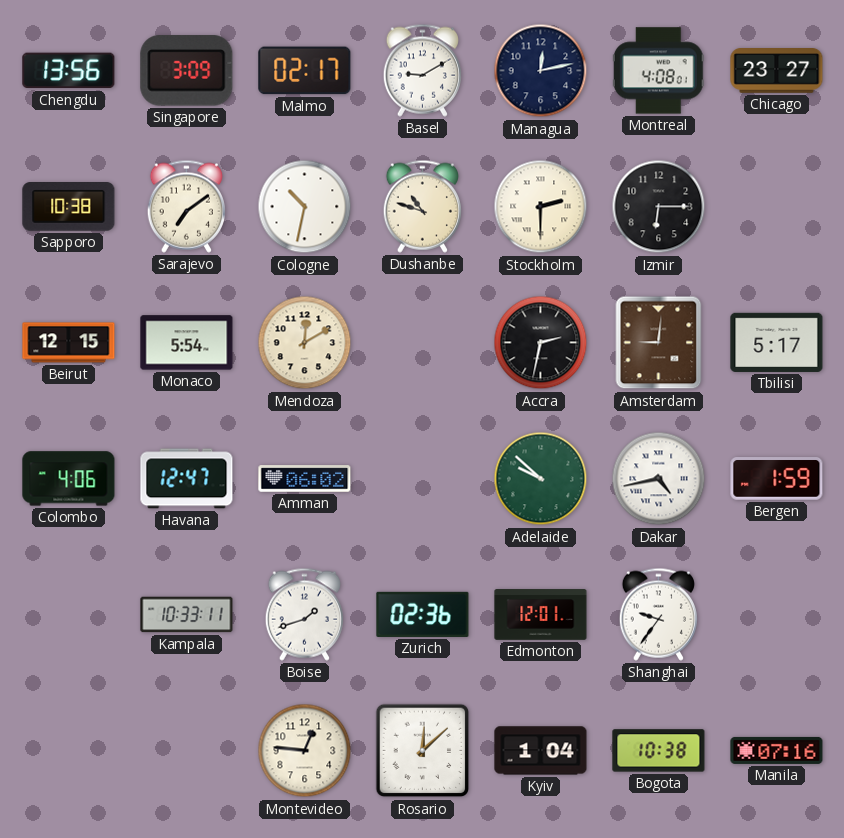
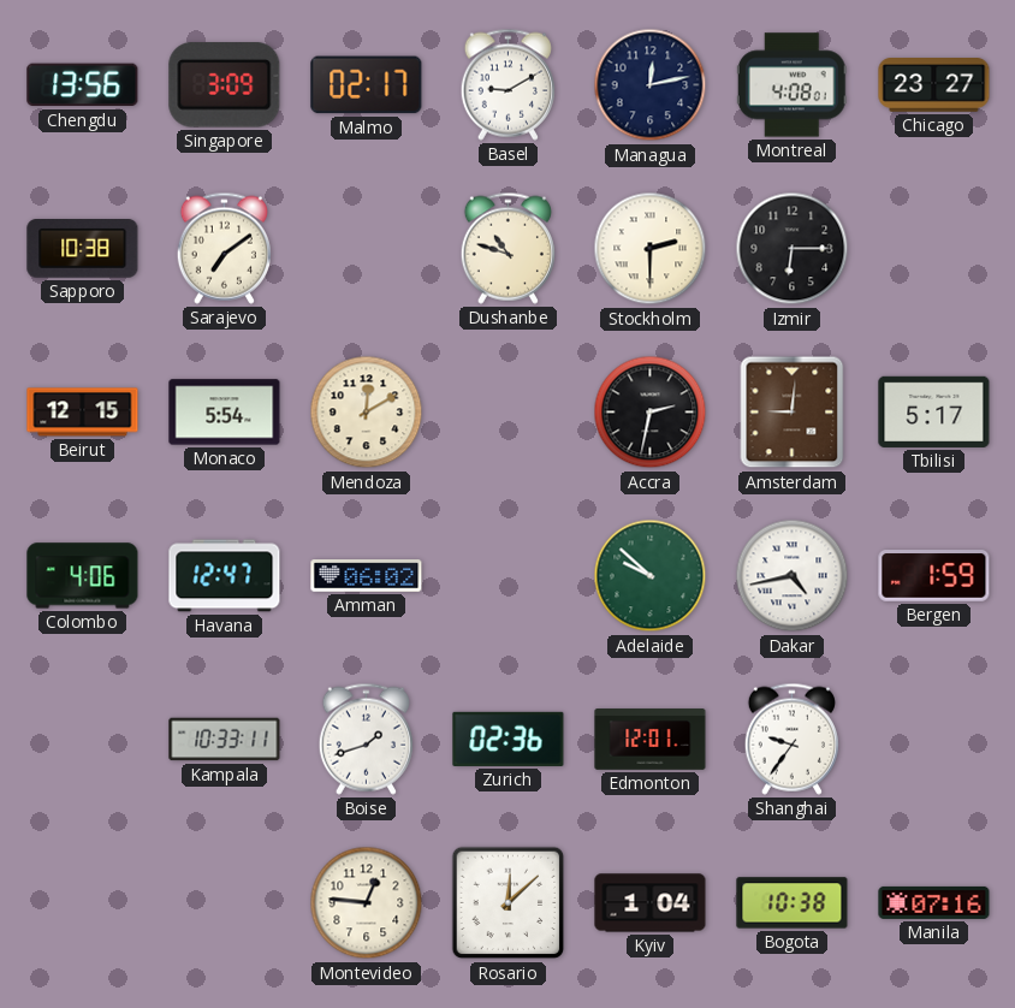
Cologne: 10:32 -> none
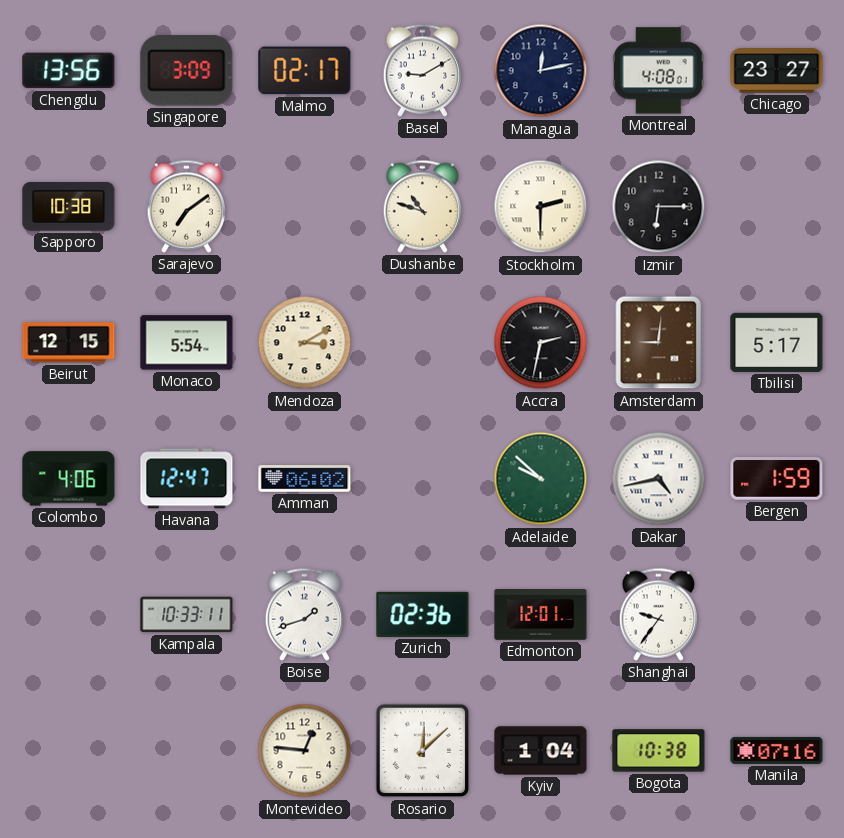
Mendoza: 12:10 -> 3:10
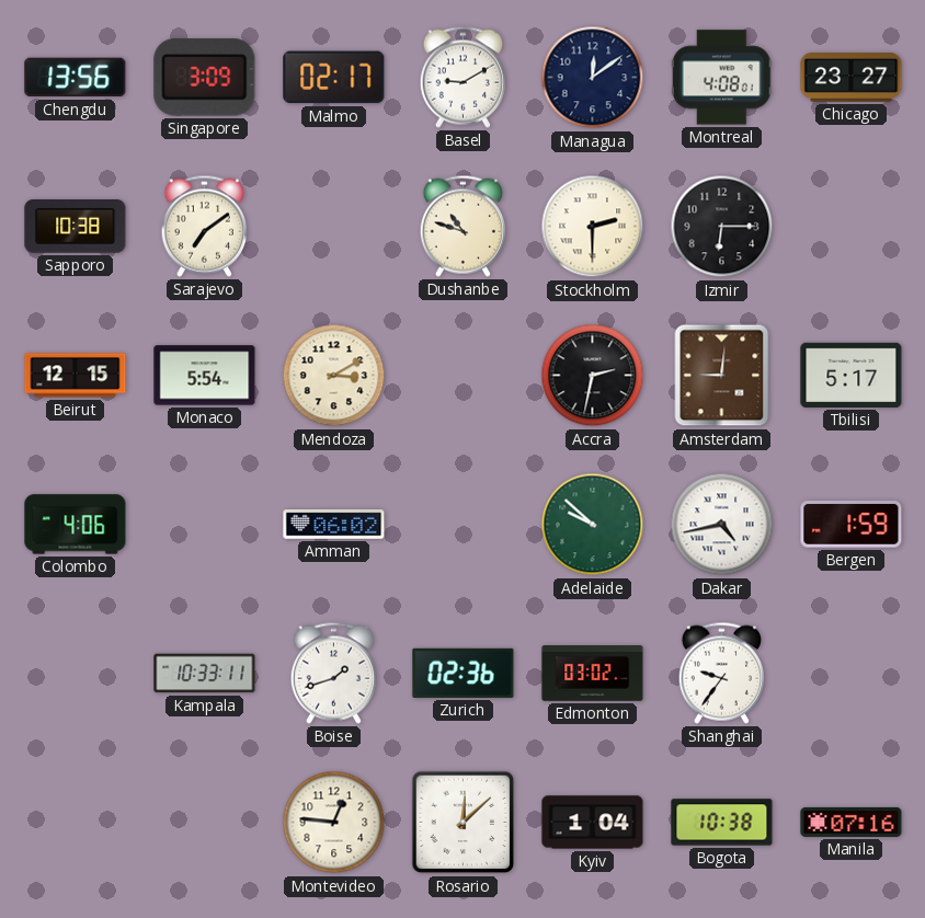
Managua: 12:13 -> 12:09
Havana: 12:47 -> none
Edmonton: 12:01 -> 03:02
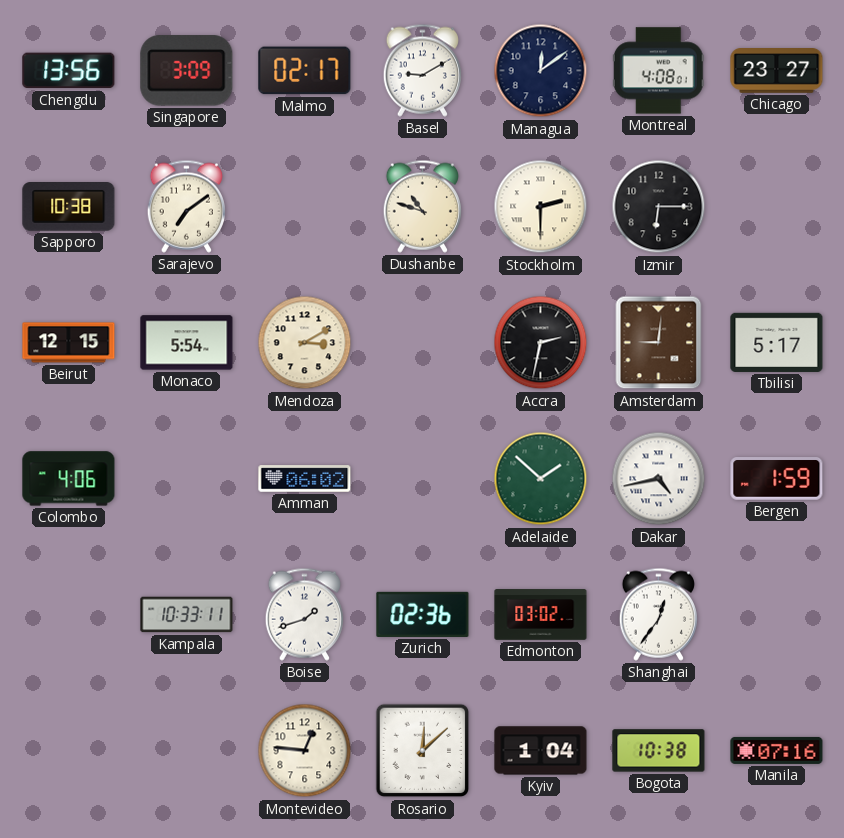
Adelaide: 9:52 -> 1:52
Shanghai: 9:36 -> 12:36
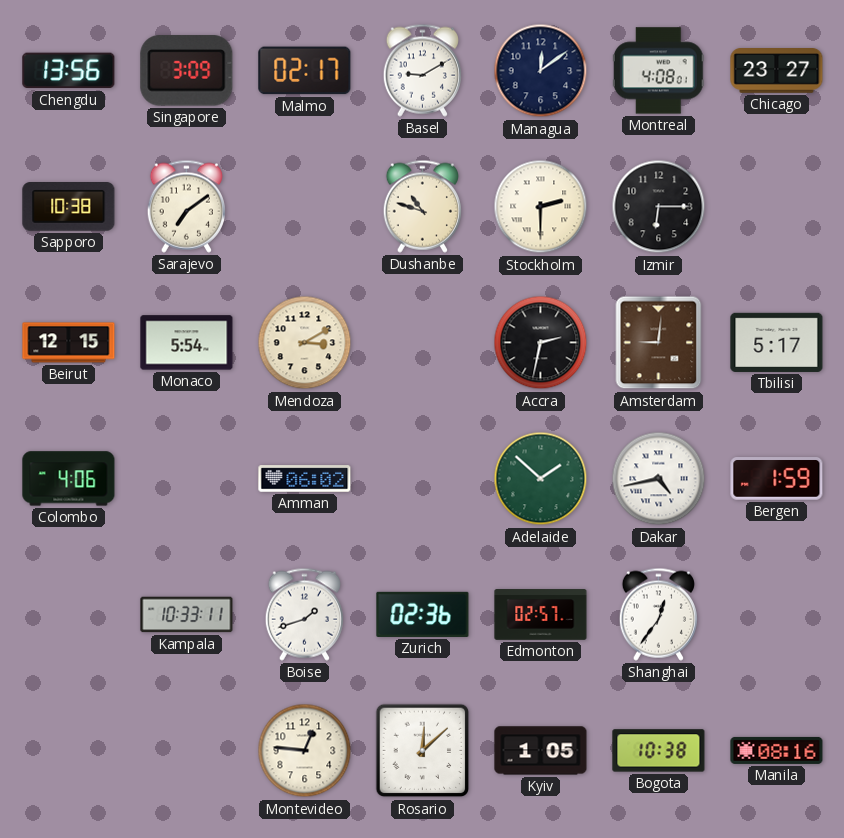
Edmonton: 03:02 -> 02:57
Kyiv: 1:04 -> 1:05
Manila: 07:16 -> 08:16
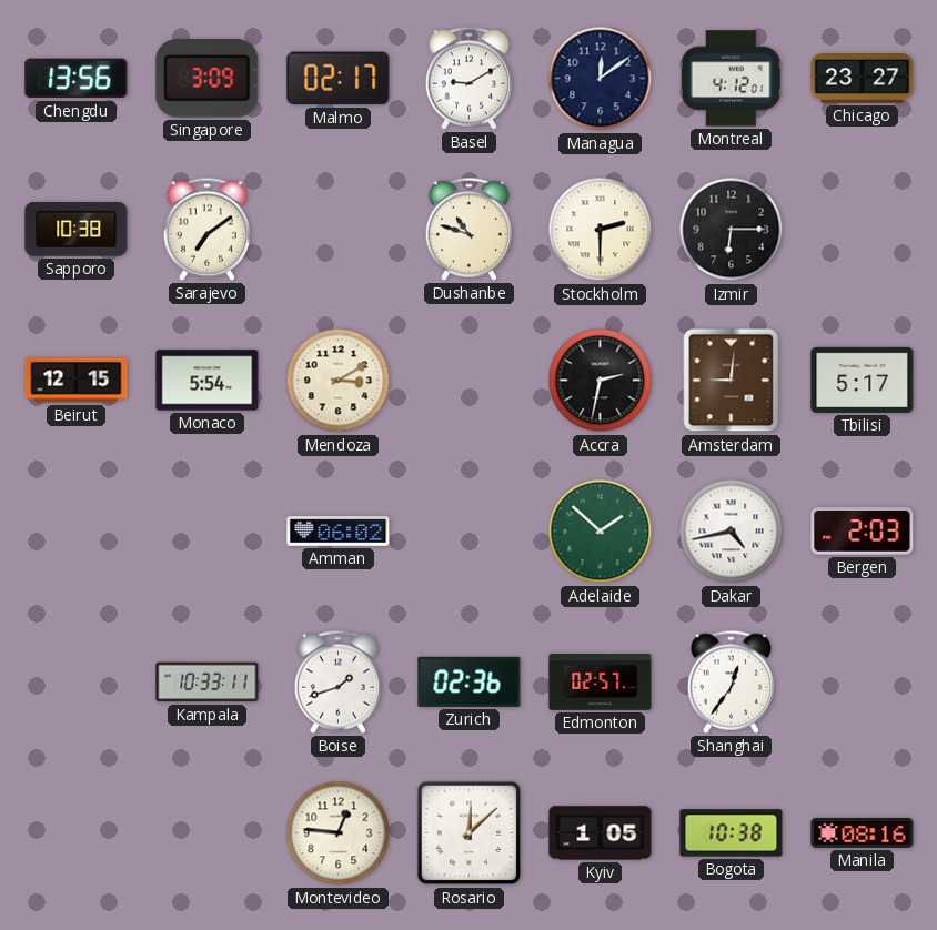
Montreal: 4:08 -> 4:12
Colombo: 4:06 -> none
Bergen: 1:59 -> 2:03
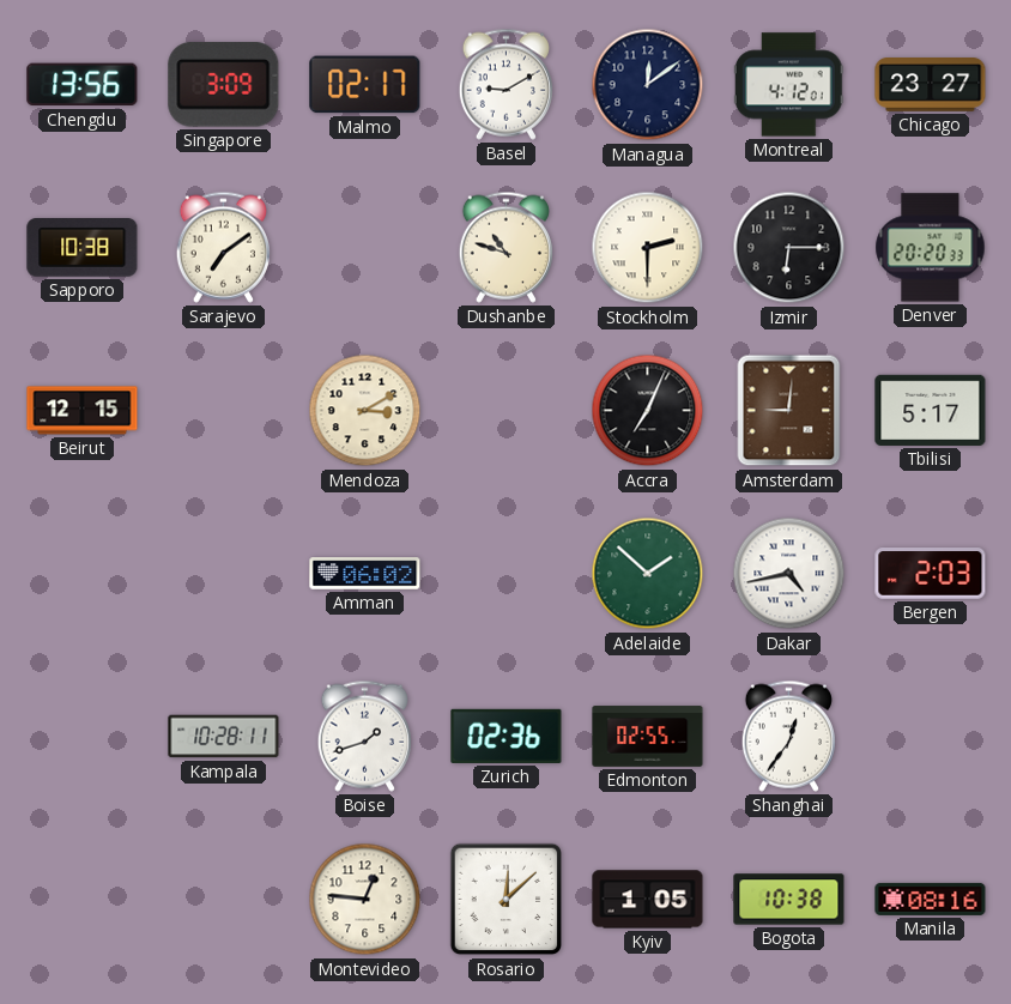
Denver: none -> 20:20
Monaco: 5:54 -> none
Accra: 2:32 -> 7:04
Kampala: 10:33 -> 10:28
Edmonton: 02:57 -> 02:55
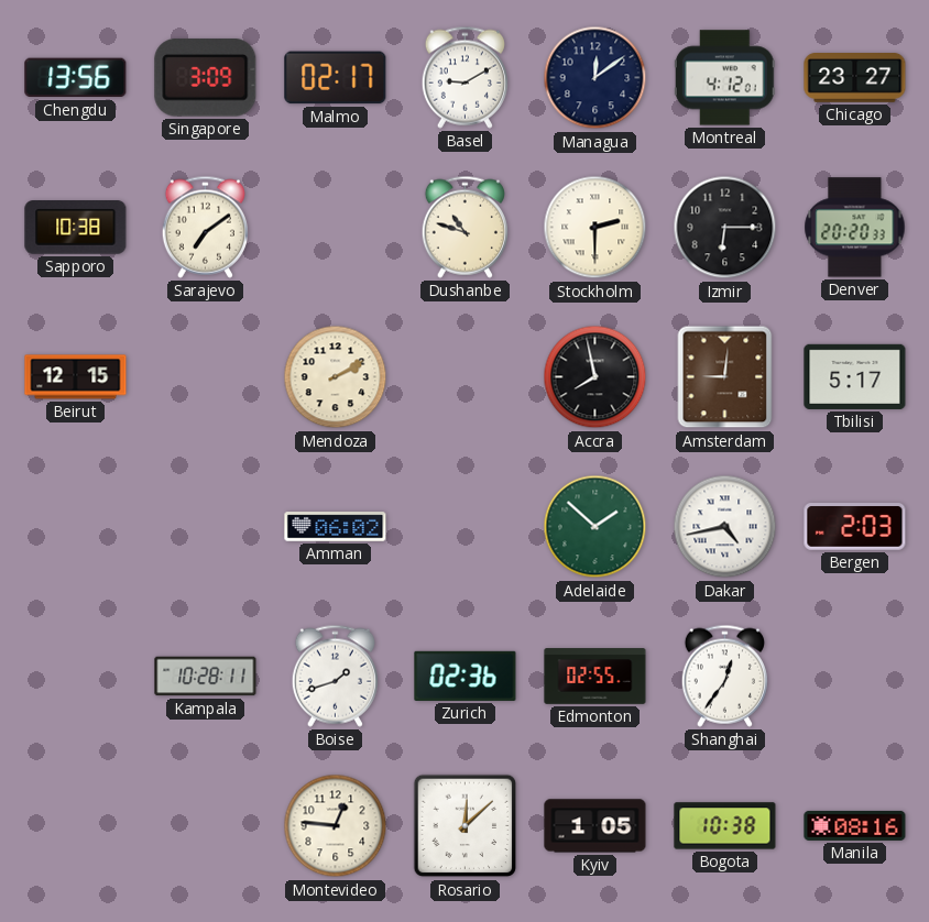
Mendoza: 3:10 -> 2:10
Accra: 7:04 -> 7:58
